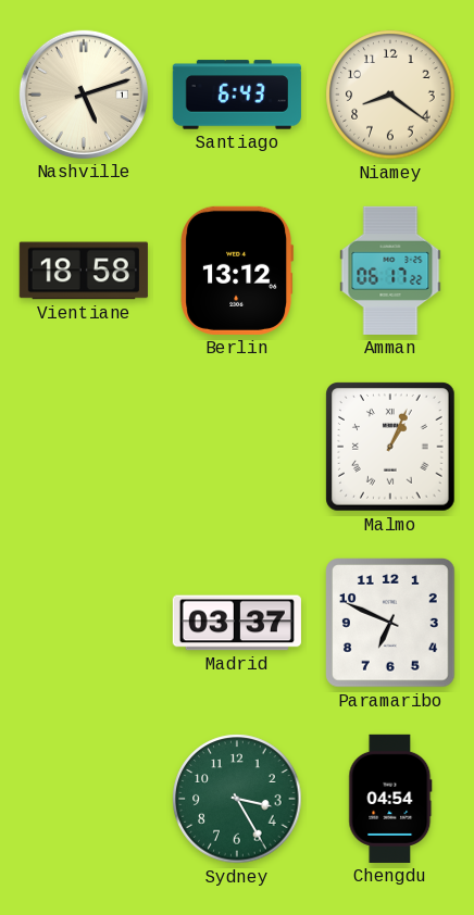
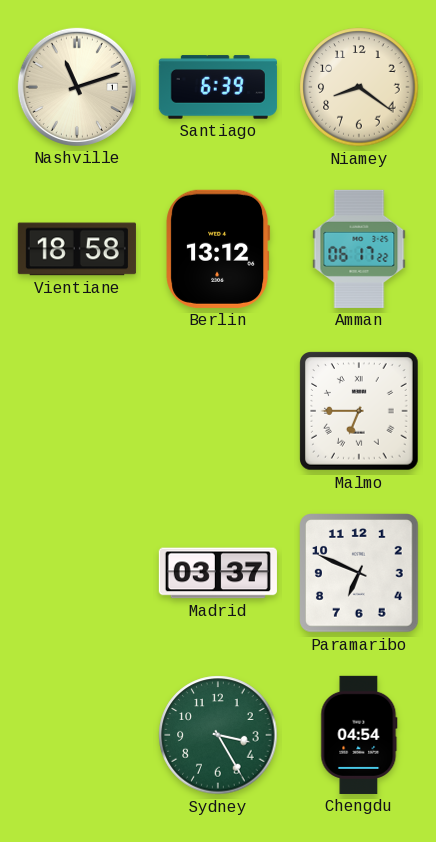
Nashville: 5:12 -> 11:12
Santiago: 6:43 -> 6:39
Malmo: 1:04 -> 6:45
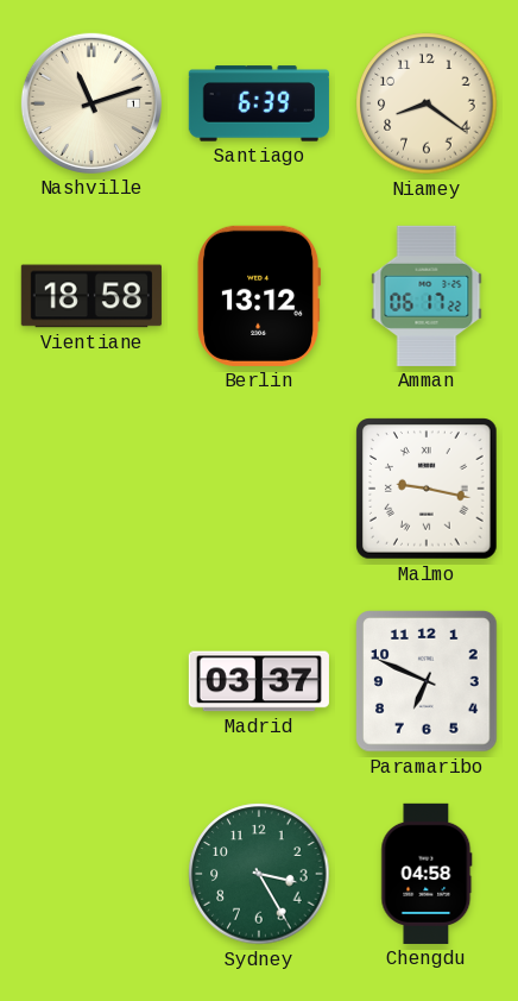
Malmo: 6:45 -> 9:17
Chengdu: 04:54 -> 04:58
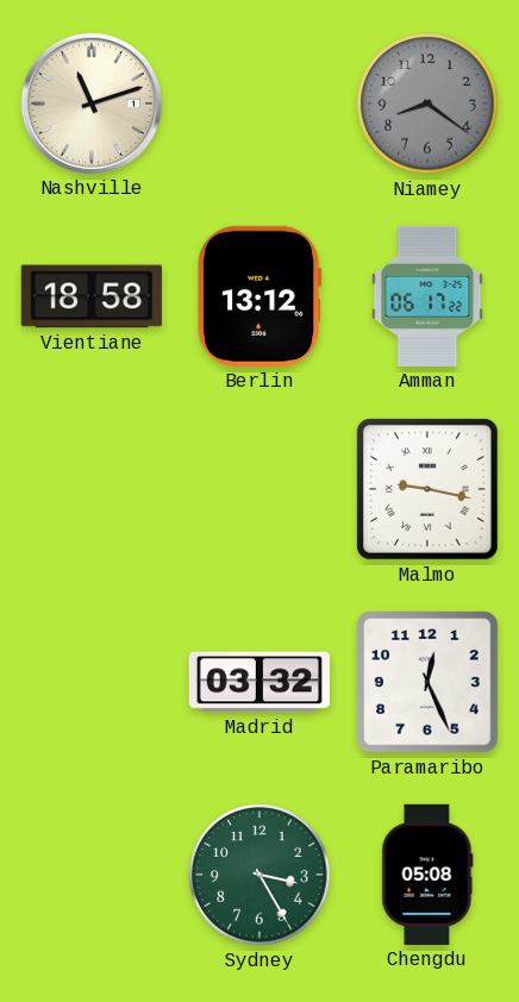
Santiago: 6:39 -> none
Niamey dial: cream -> grey
Madrid: 03:37 -> 03:32
Paramaribo: 6:49 -> 12:26
Chengdu: 04:58 -> 05:08
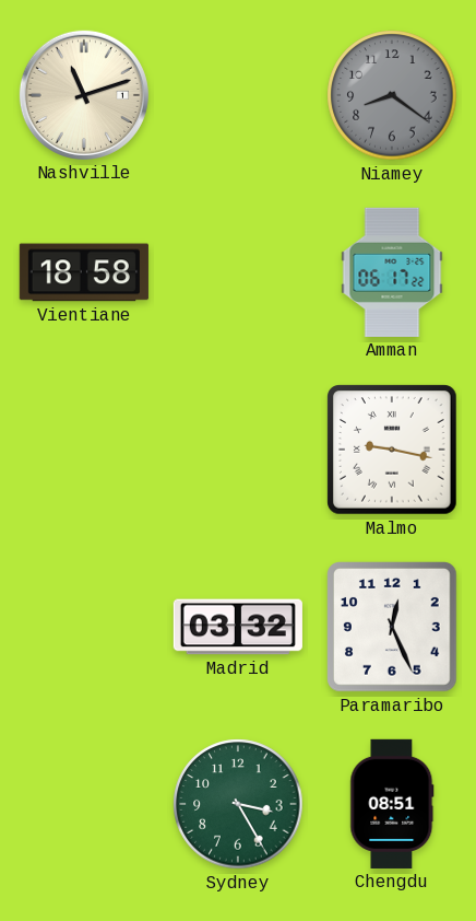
Berlin: 13:12 -> none
Chengdu: 05:08 -> 08:51
